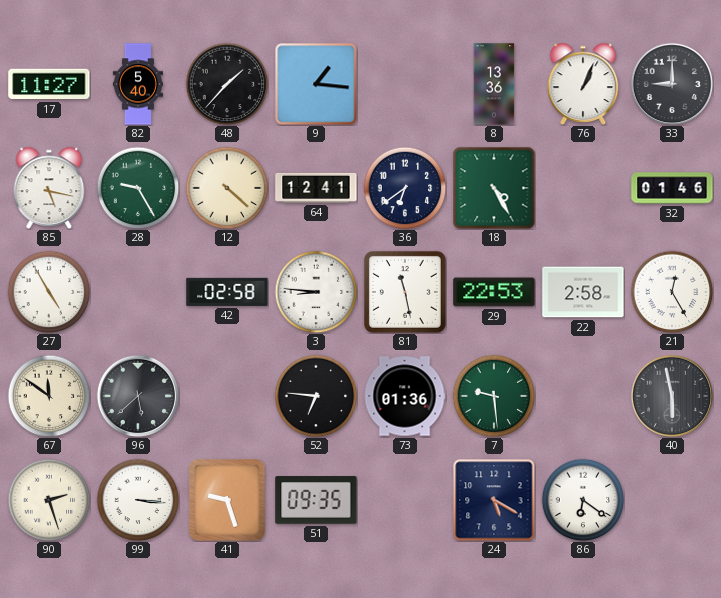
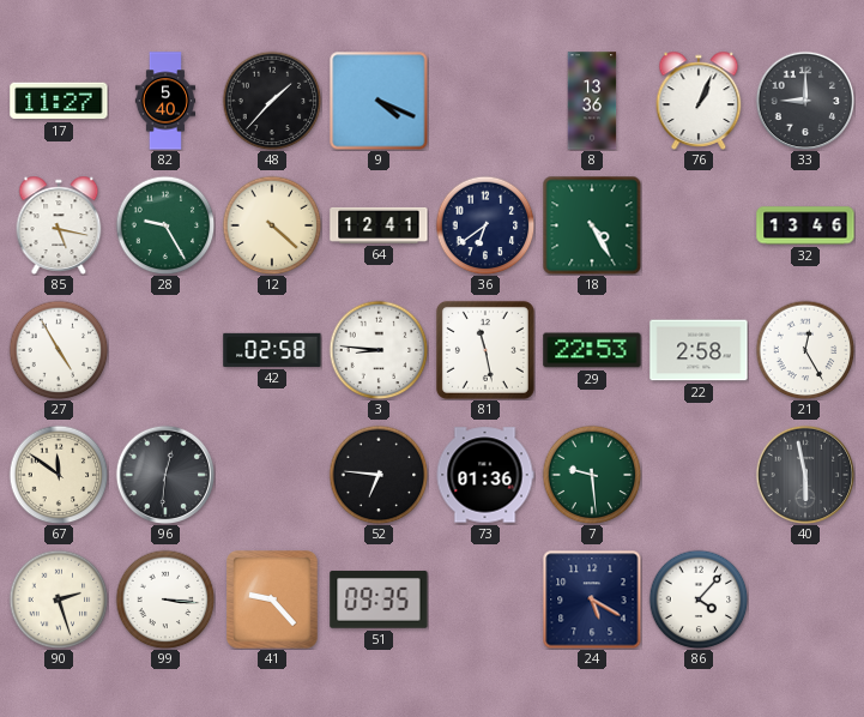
9: 1:16 -> 4:19
32: 01:46 -> 13:46
96: 5:38 -> 12:31
41: 9:27 -> 9:23
86: 6:21 -> 4:07
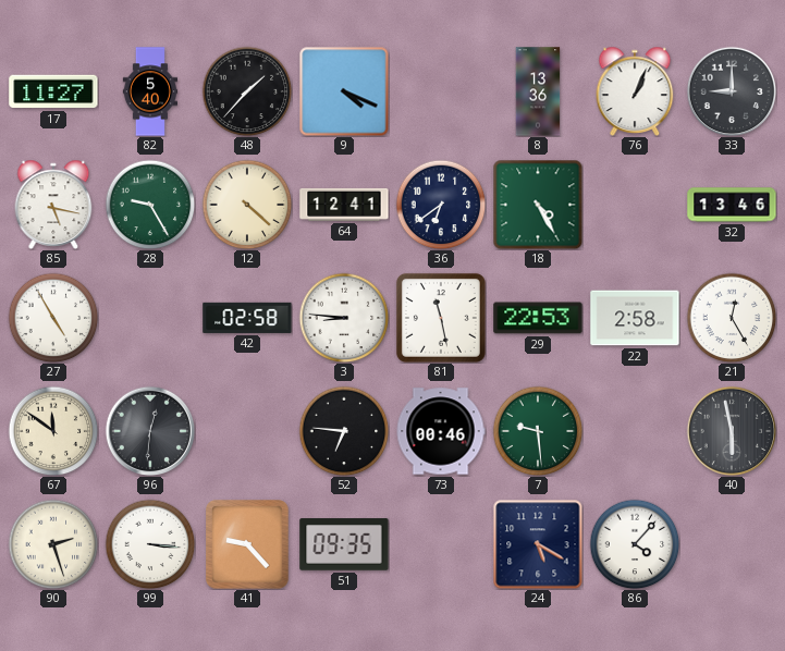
73: 01:36 -> 00:46
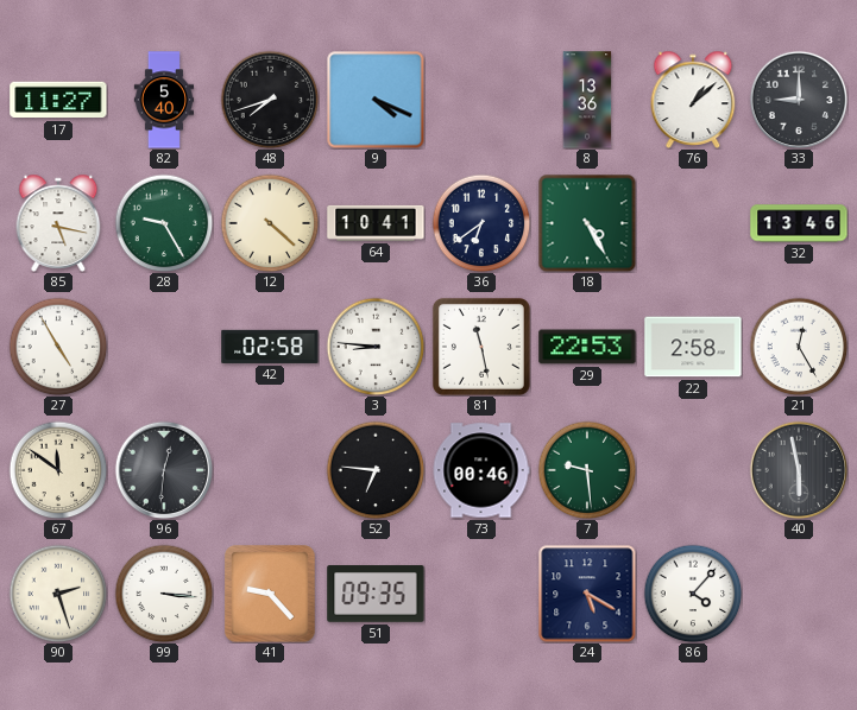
48: 1:37 -> 7:42
76: 1:04 -> 1:08
64: 12:41 -> 10:41
